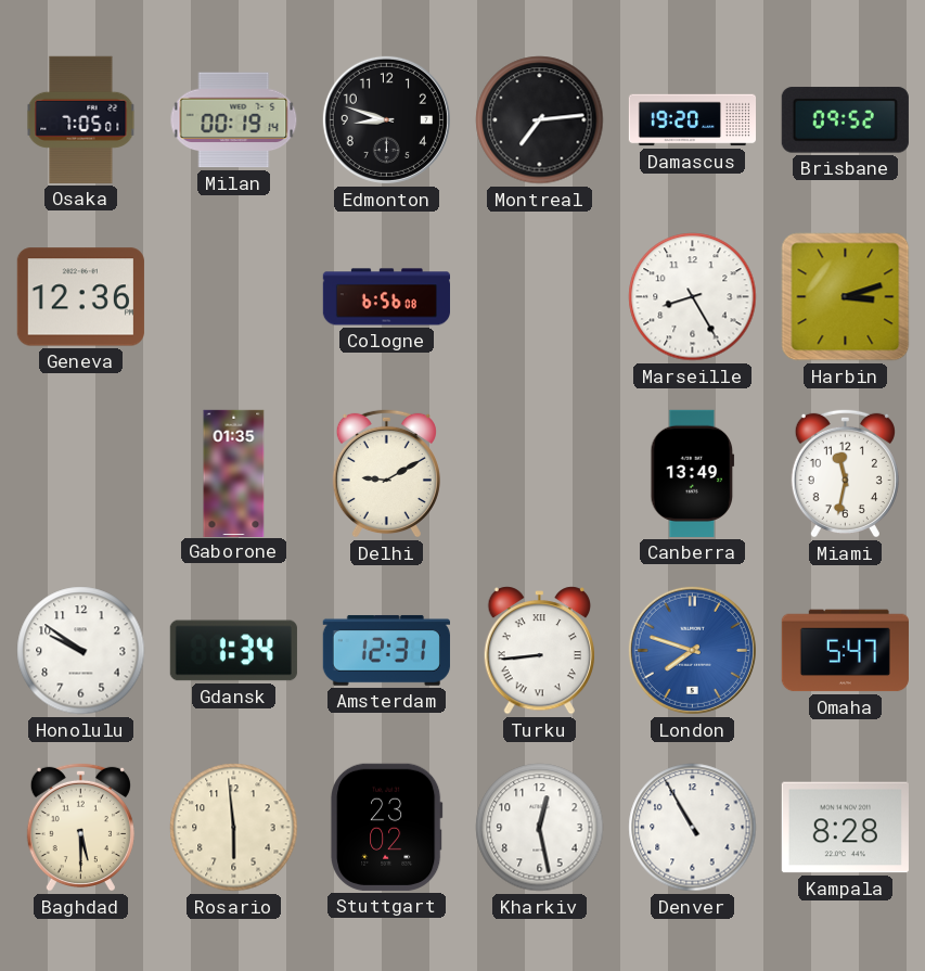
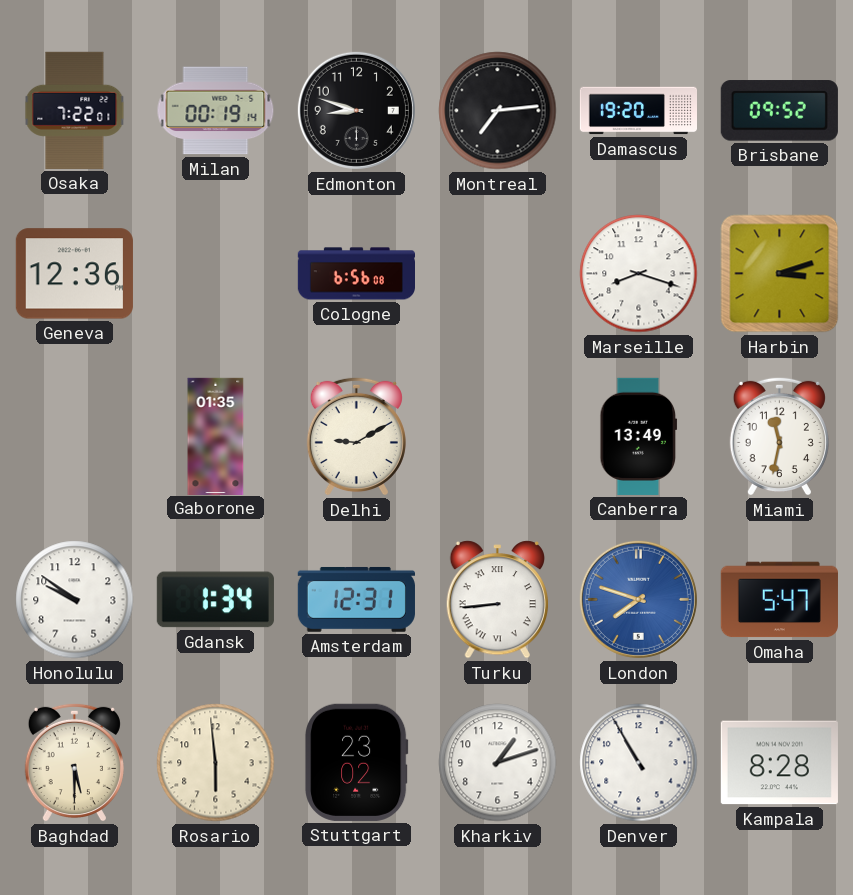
Osaka: 7:05 -> 7:22
Marseille: 8:25 -> 8:18
Kharkiv: 12:28 -> 1:12
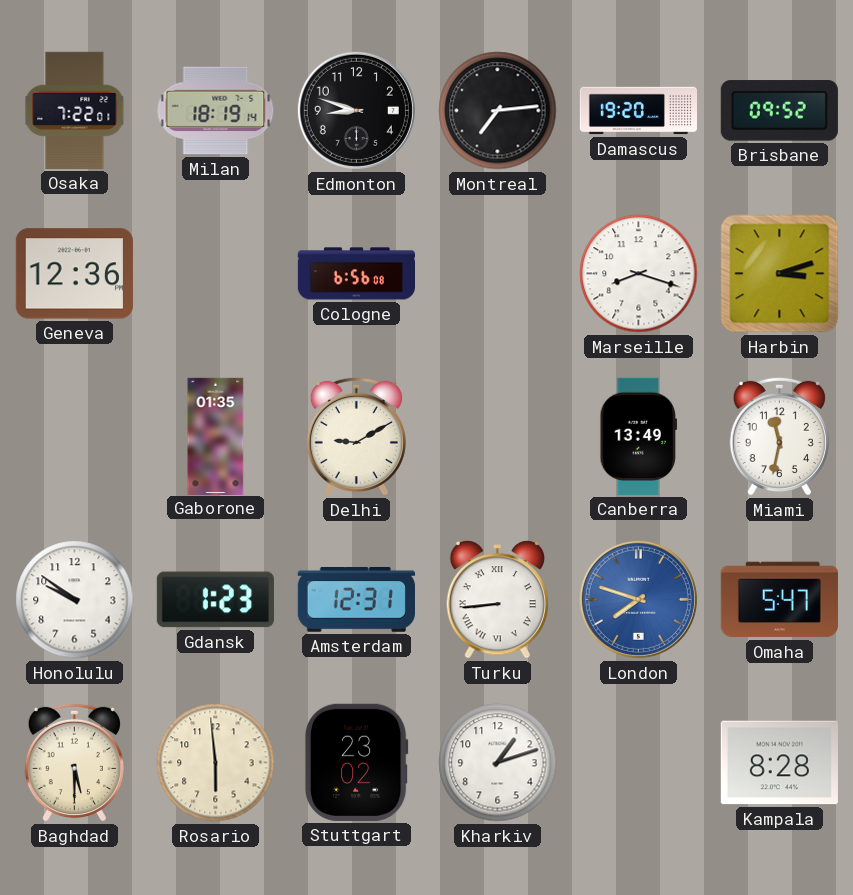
Milan: 00:19 -> 18:19
Gdansk: 1:34 -> 1:23
Denver: 10:55 -> none
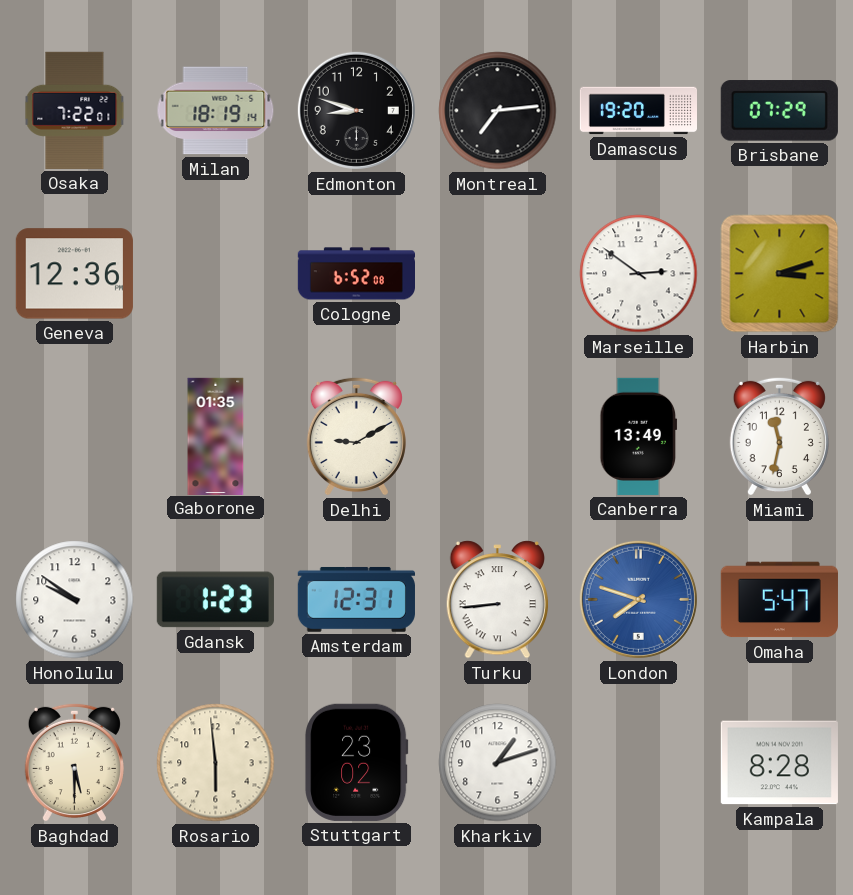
Brisbane: 09:52 -> 07:29
Cologne: 6:56 -> 6:52
Marseille: 8:18 -> 2:51
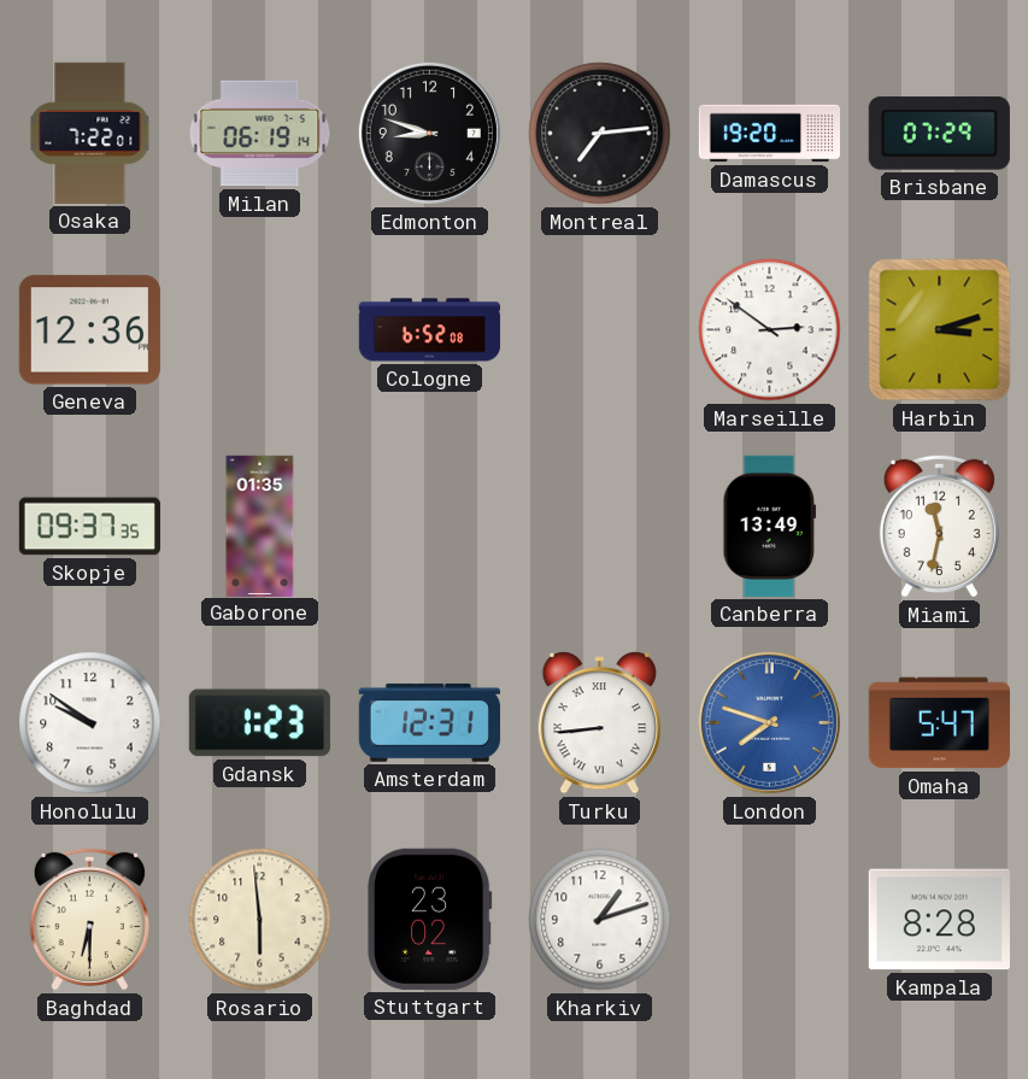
Milan: 18:19 -> 06:19
Skopje: none -> 09:37
Delhi: 9:10 -> none
Baghdad: 5:30 -> 6:30
